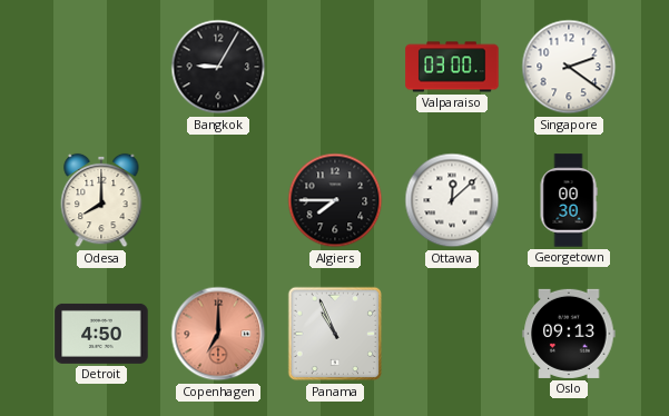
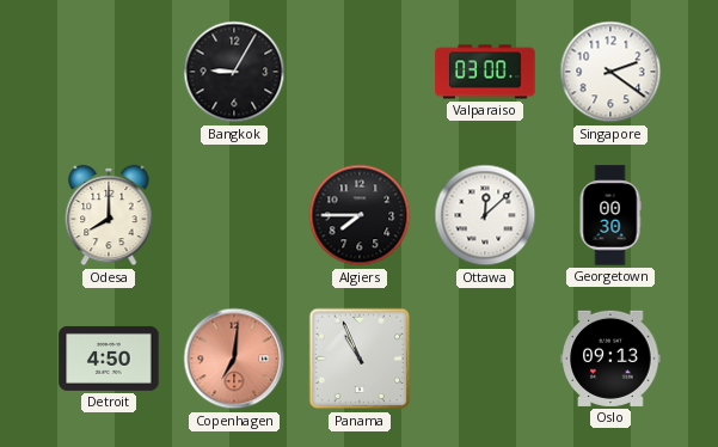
Copenhagen: 7:00 -> 7:01
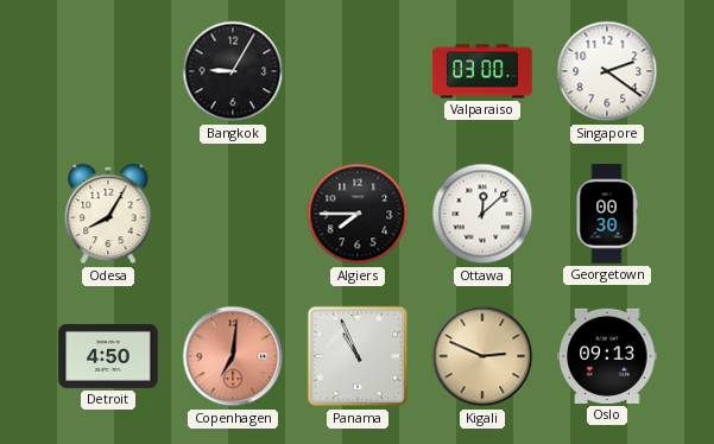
Odesa: 8:00 -> 8:05
Kigali: none -> 2:49
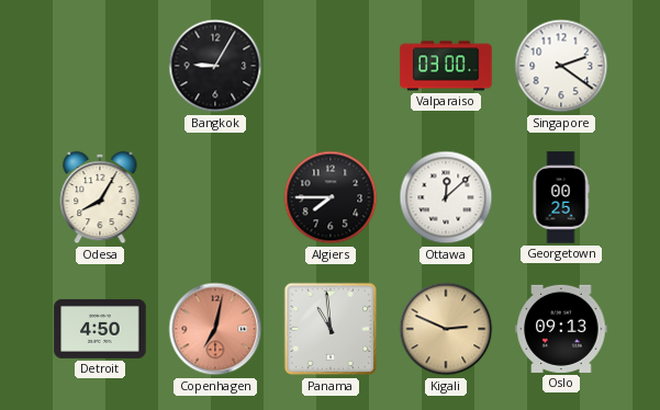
Georgetown: 00:30 -> 00:25
Copenhagen: 7:01 -> 7:02
Panama: 10:56 -> 10:59
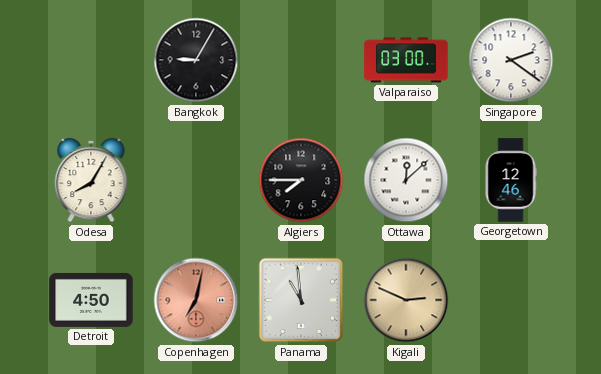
Georgetown: 00:25 -> 12:46
Oslo: 09:13 -> none
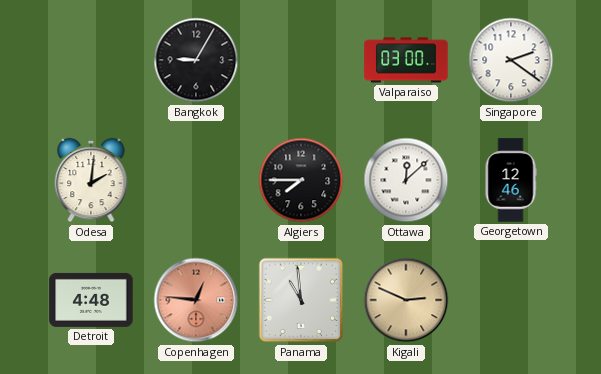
Odesa: 8:05 -> 2:01
Detroit: 4:50 -> 4:48
Copenhagen: 7:02 -> 12:46
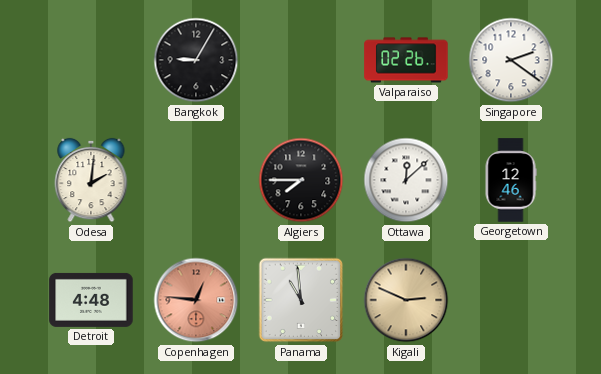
Valparaiso: 03:00 -> 02:26
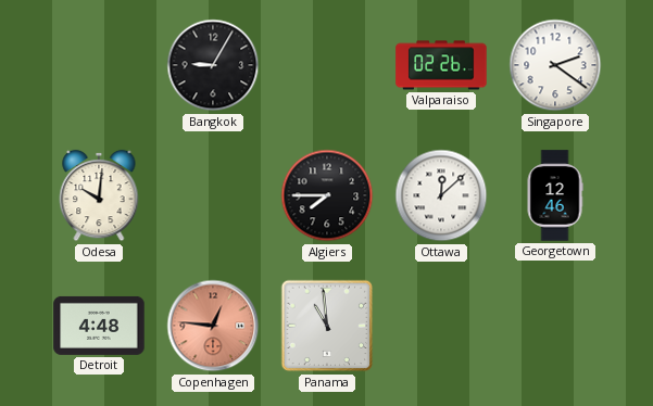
Odesa: 2:01 -> 10:01
Kigali: 2:49 -> none
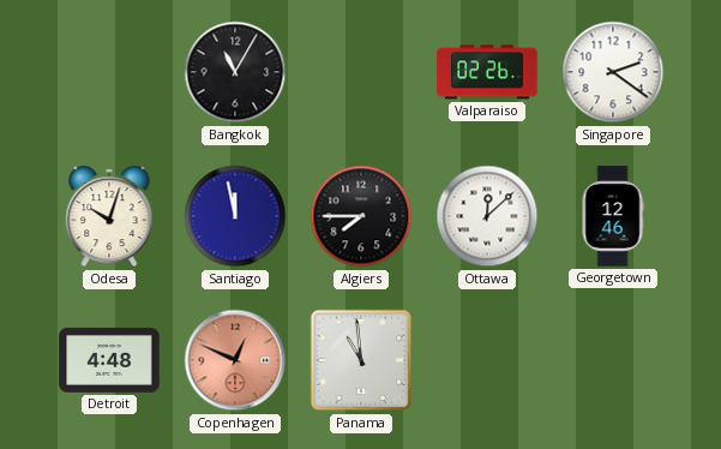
Bangkok: 9:05 -> 11:05
Odesa: 10:01 -> 10:03
Santiago: none -> 11:58
Copenhagen: 12:46 -> 12:49
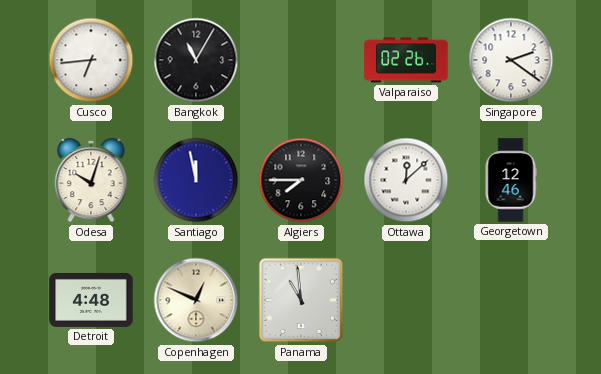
Cusco: none -> 6:44
Copenhagen dial: salmon -> cream
